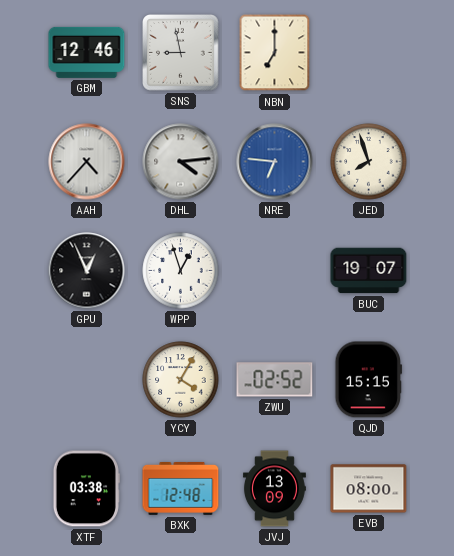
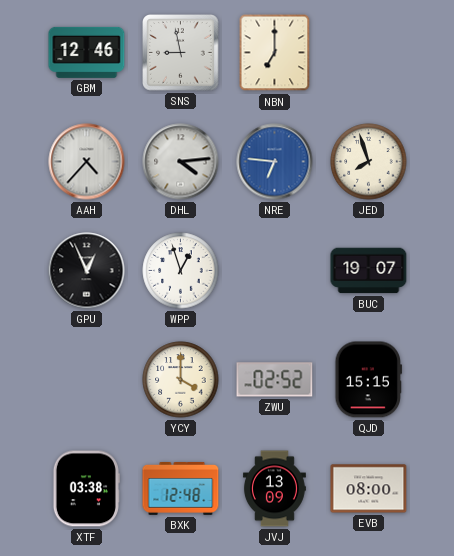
YCY: 4:05 -> 4:00
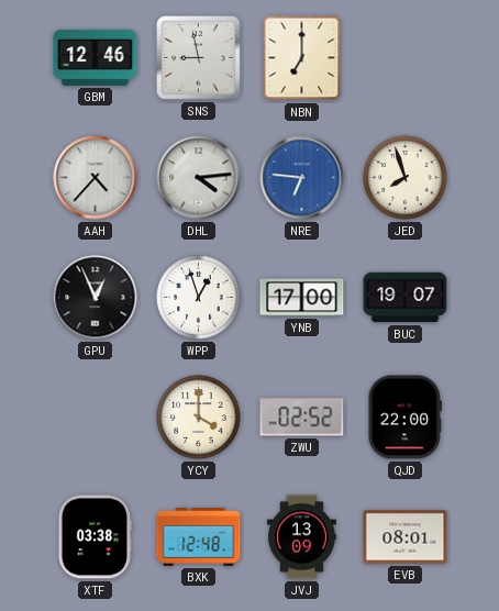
YNB: none -> 17:00
QJD: 15:15 -> 22:00
EVB: 08:00 -> 08:01
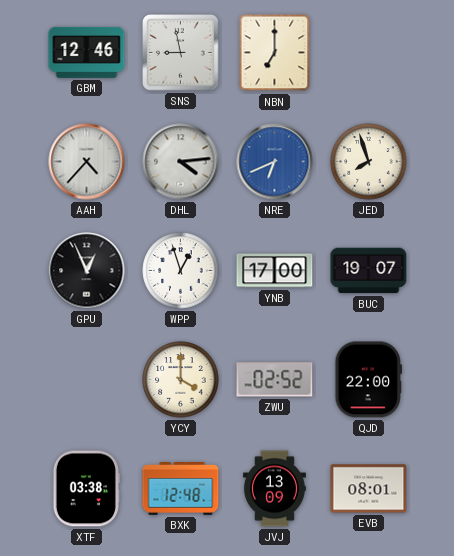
NRE: 6:46 -> 6:41
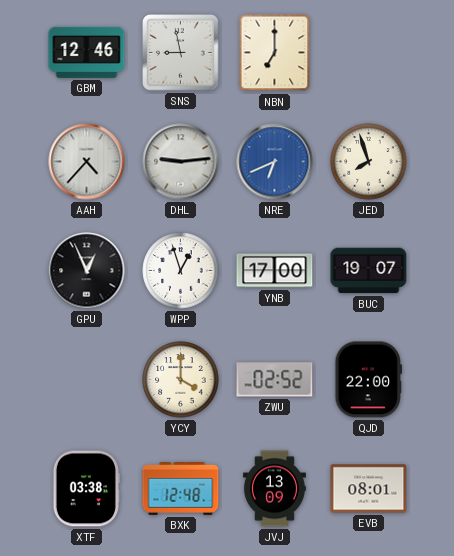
DHL: 4:14 -> 9:14
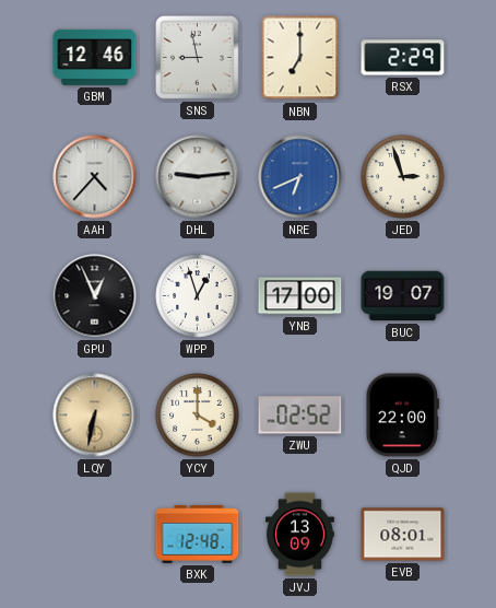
RSX: none -> 2:29
JED: 7:57 -> 2:57
LQY: none -> 6:32
XTF: 03:38 -> none
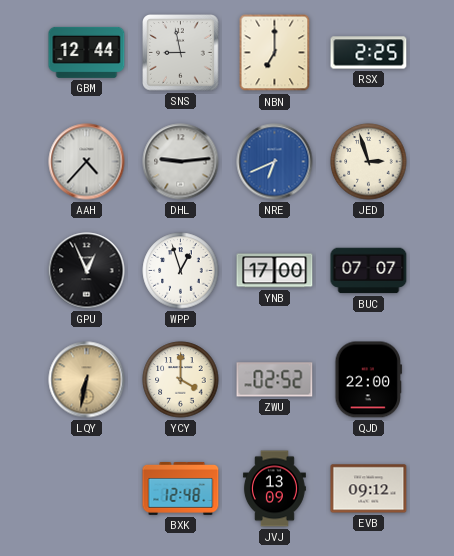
GBM: 12:46 -> 12:44
RSX: 2:29 -> 2:25
BUC: 19:07 -> 07:07
EVB: 08:01 -> 09:12
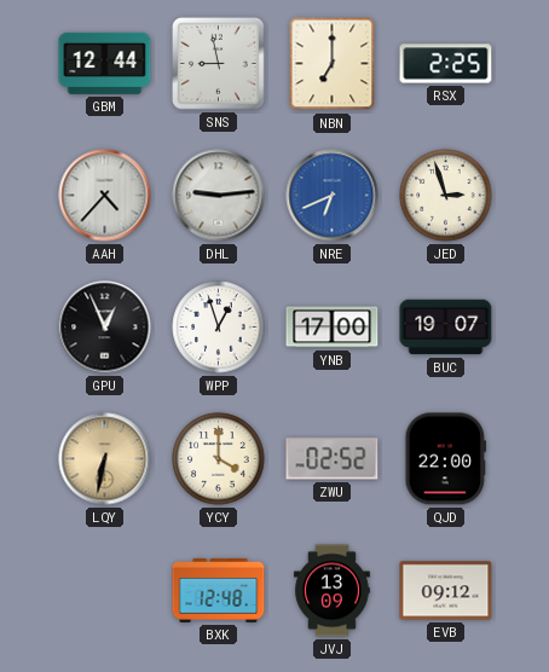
BUC: 07:07 -> 19:07
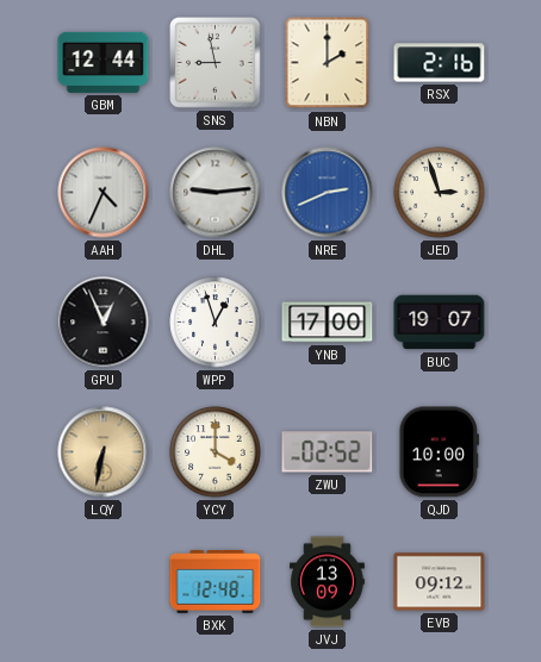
NBN: 7:00 -> 2:00
RSX: 2:25 -> 2:16
AAH: 4:37 -> 4:34
NRE: 6:41 -> 2:41
QJD: 22:00 -> 10:00
